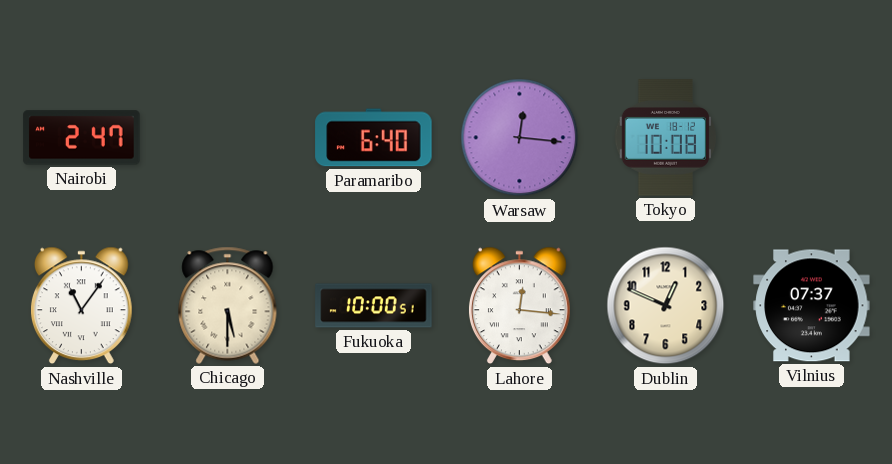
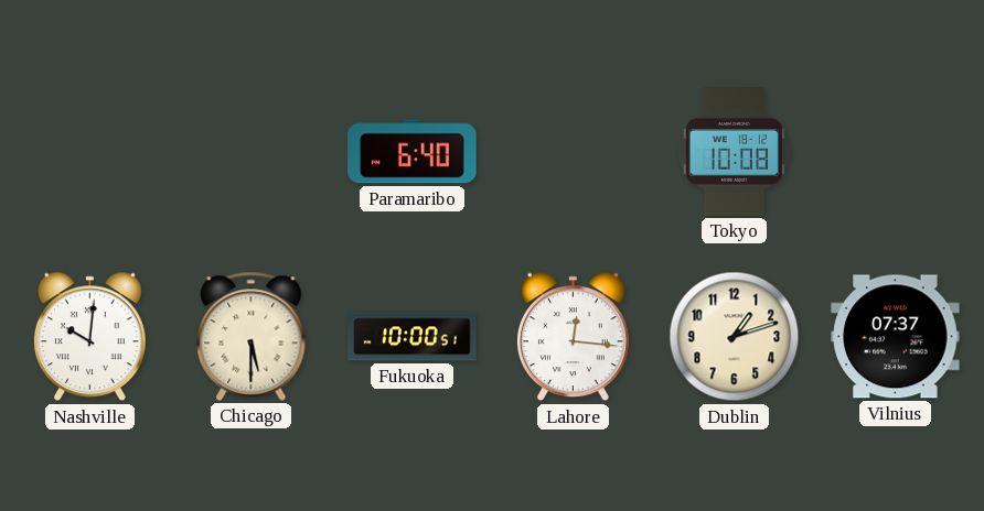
Nairobi: 2:47 -> none
Warsaw: 12:16 -> none
Nashville: 11:06 -> 10:01
Dublin: 12:49 -> 1:12
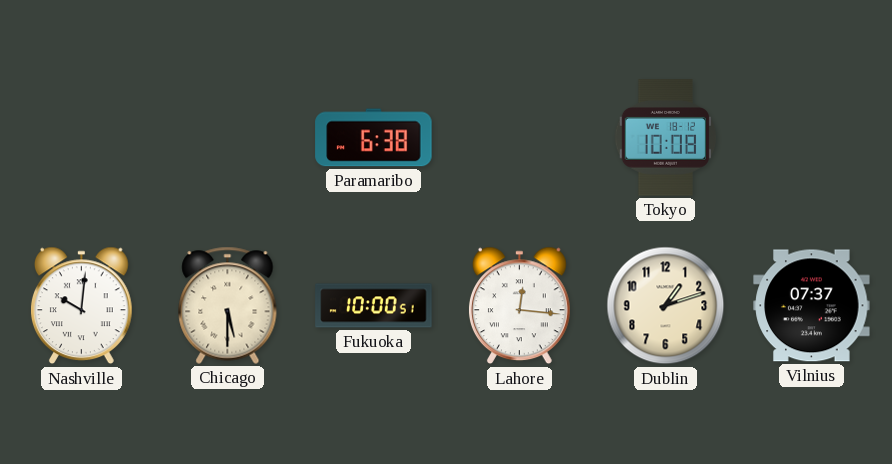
Paramaribo: 6:40 -> 6:38
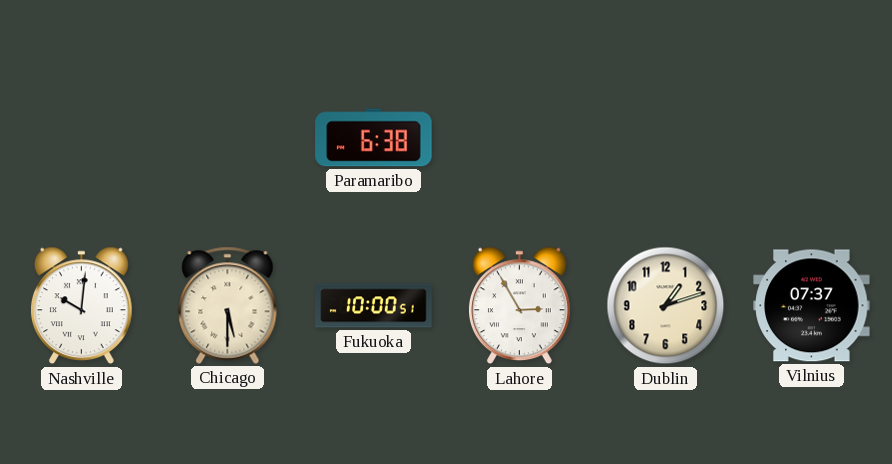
Tokyo: 10:08 -> none
Lahore: 12:16 -> 2:55
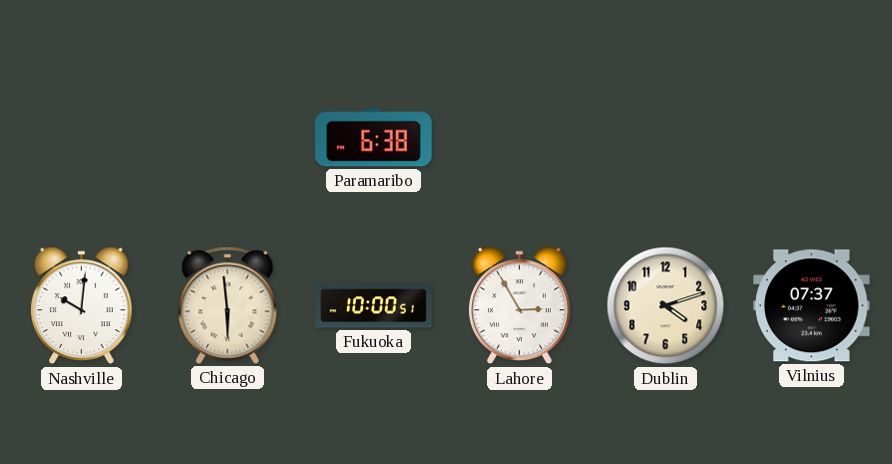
Chicago: 5:30 -> 5:59
Dublin: 1:12 -> 4:12
